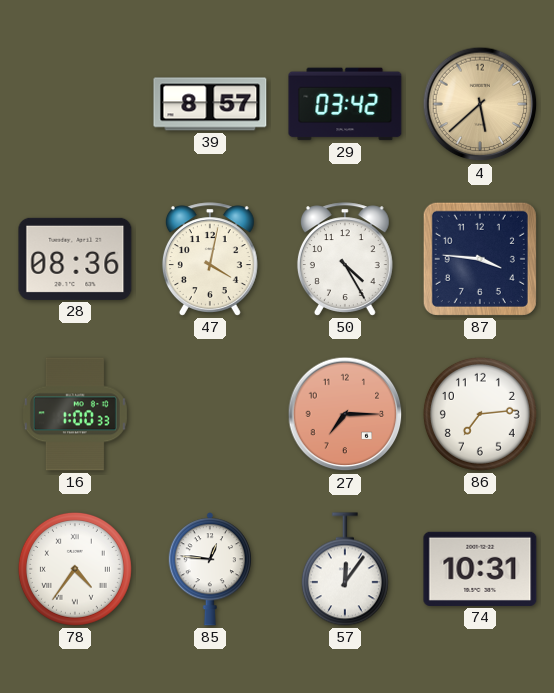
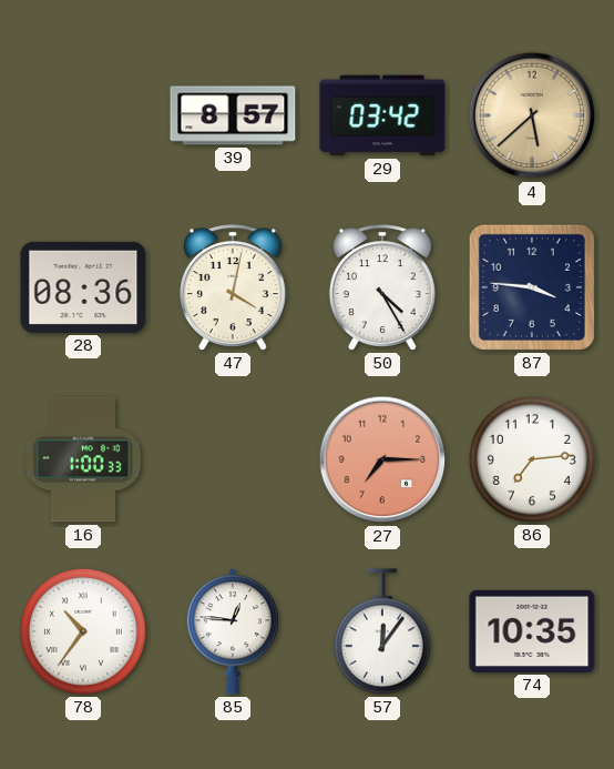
78: 4:36 -> 10:36
74: 10:31 -> 10:35
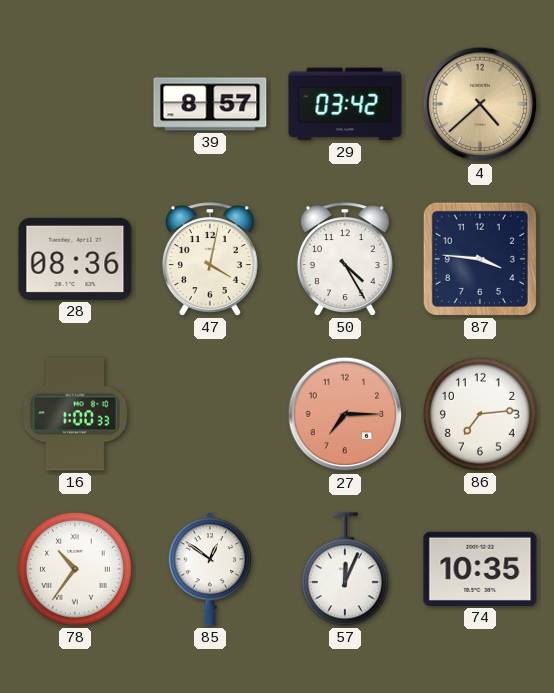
4: 5:38 -> 4:38
85: 12:46 -> 12:51
57: 12:06 -> 12:04
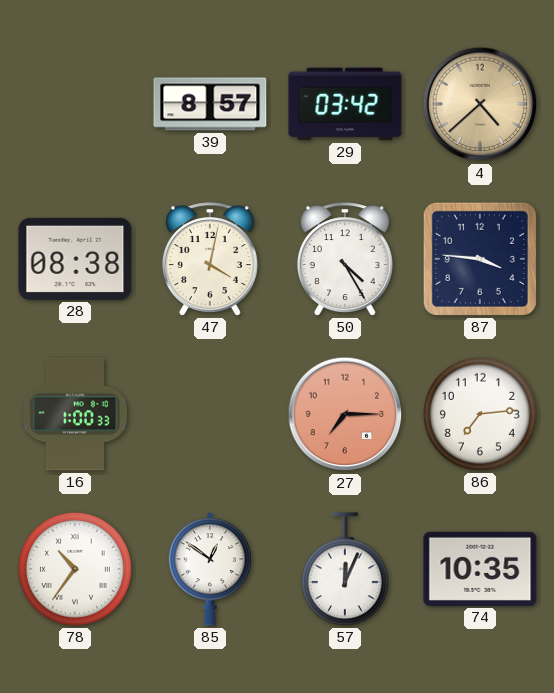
28: 08:36 -> 08:38
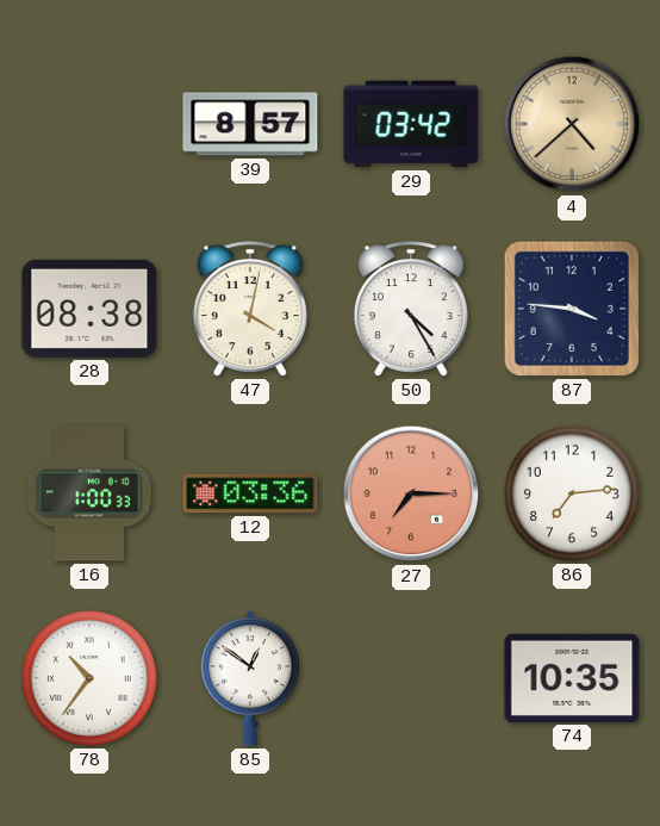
12: none -> 03:36
57: 12:04 -> none
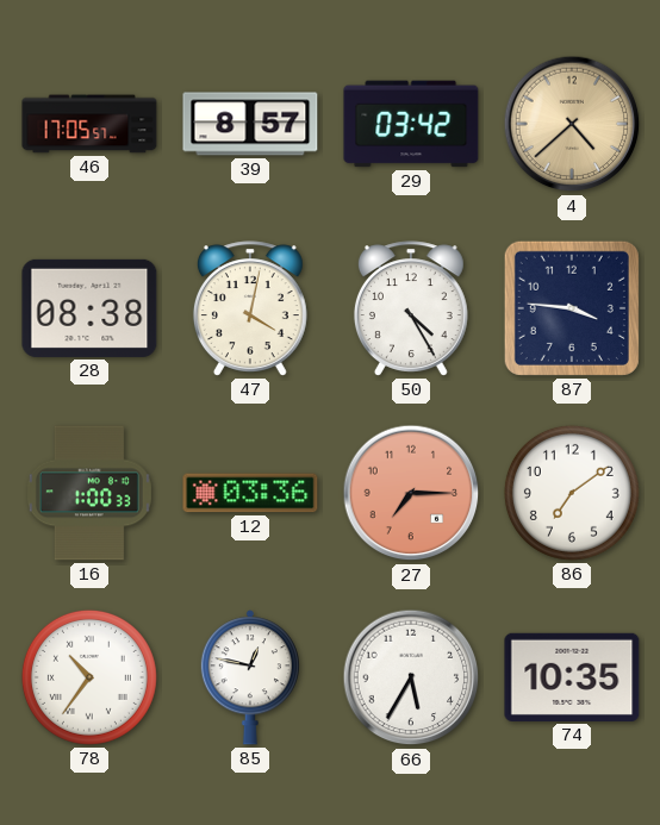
46: none -> 17:05
86: 7:14 -> 7:09
85: 12:51 -> 12:47
66: none -> 5:35
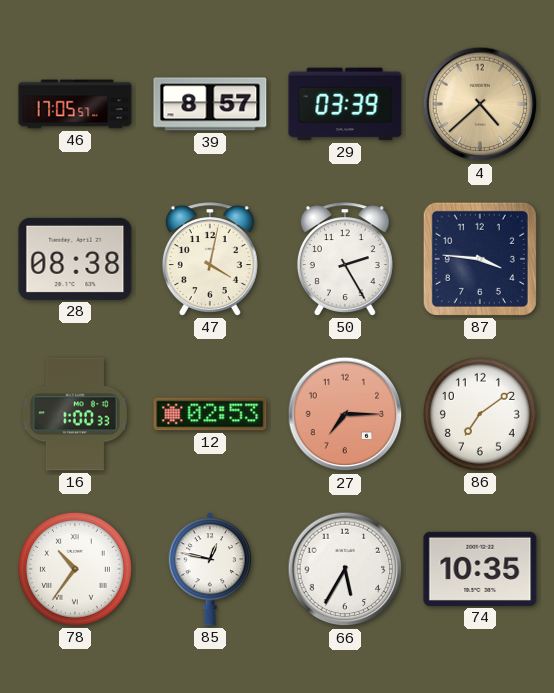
29: 03:42 -> 03:39
50: 4:25 -> 2:25
12: 03:36 -> 02:53
